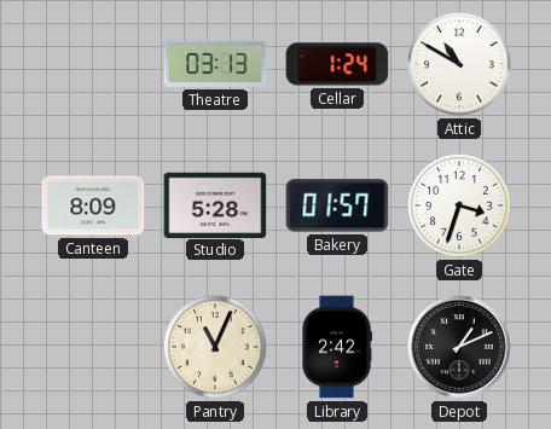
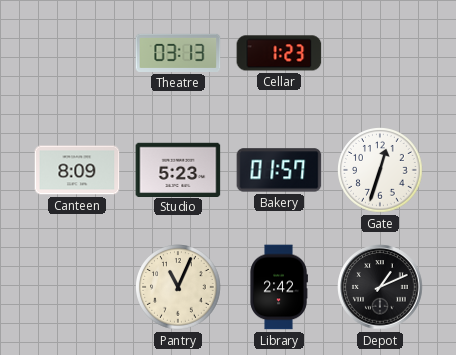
Cellar: 1:24 -> 1:23
Attic: 10:50 -> none
Studio: 5:28 -> 5:23
Gate: 3:33 -> 12:33
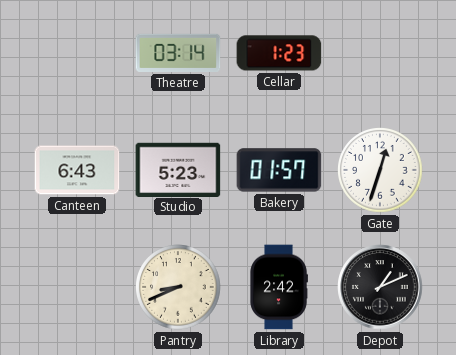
Theatre: 03:13 -> 03:14
Canteen: 8:09 -> 6:43
Pantry: 11:04 -> 8:41
